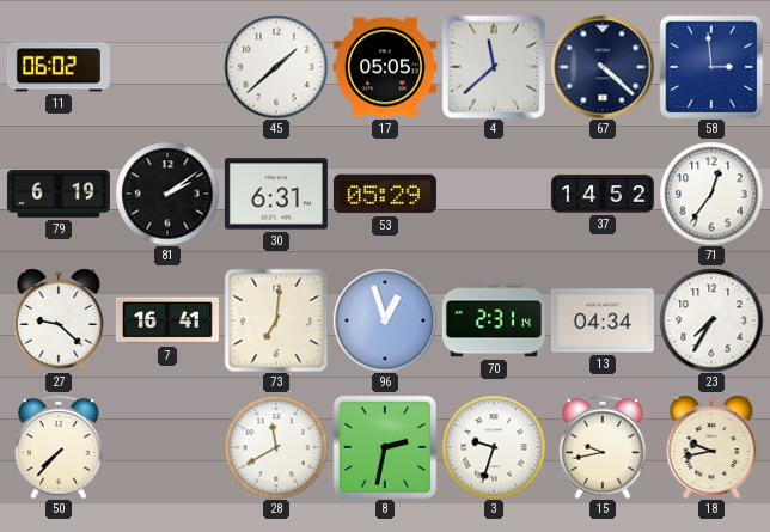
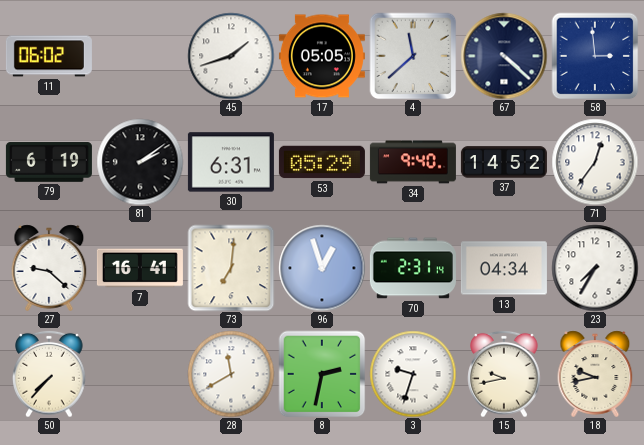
45: 1:38 -> 1:42
34: none -> 9:40
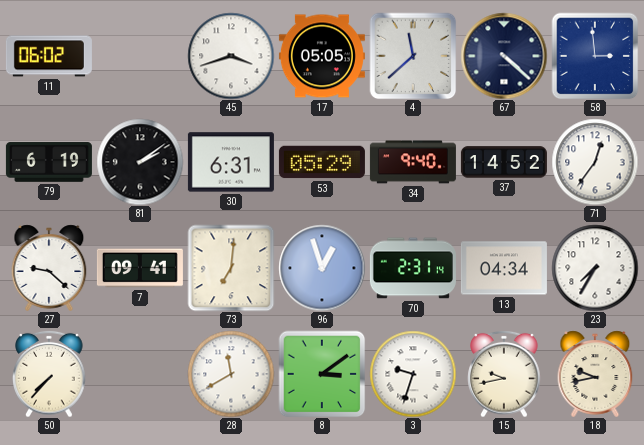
45: 1:42 -> 3:42
7: 16:41 -> 09:41
8: 2:32 -> 3:09
